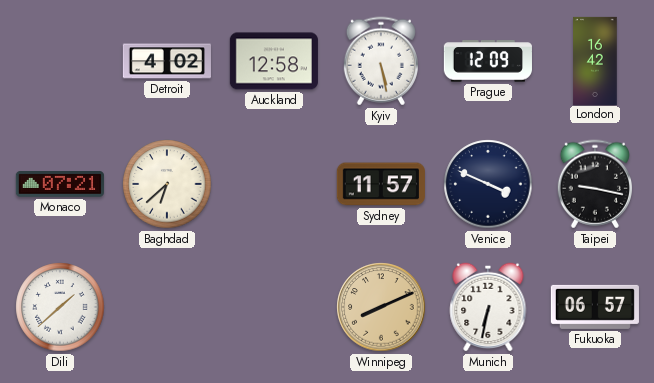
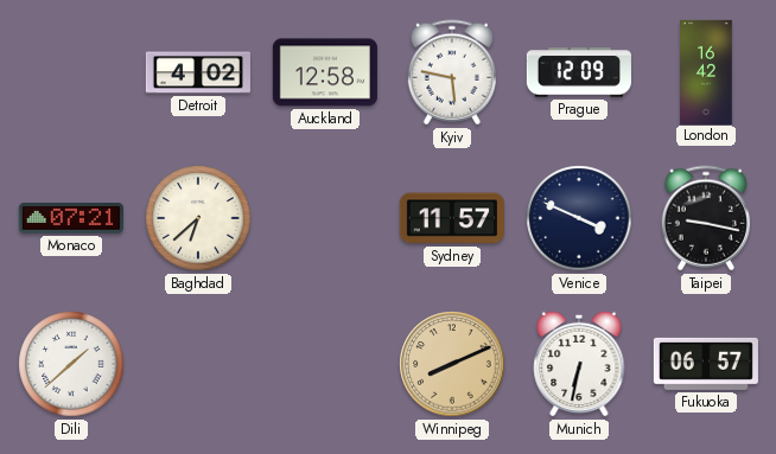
Kyiv: 5:28 -> 5:47
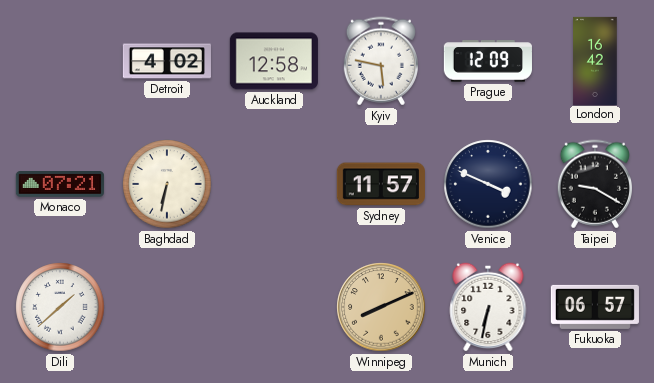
Baghdad: 6:38 -> 6:32
Taipei: 9:17 -> 9:20
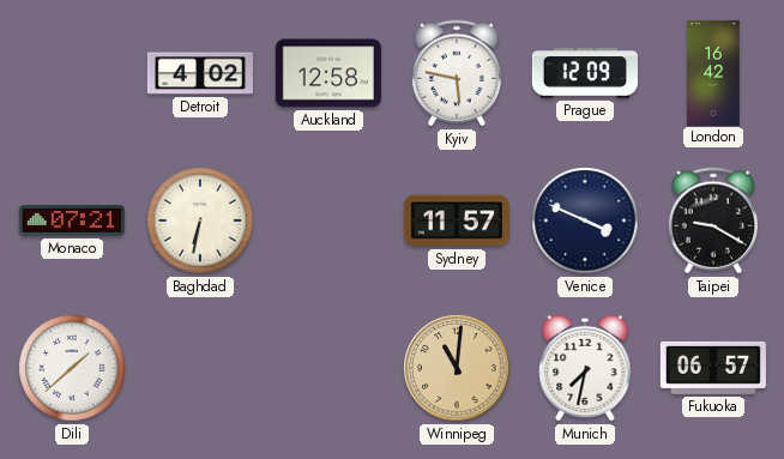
Winnipeg: 8:11 -> 11:01
Munich: 6:32 -> 7:32
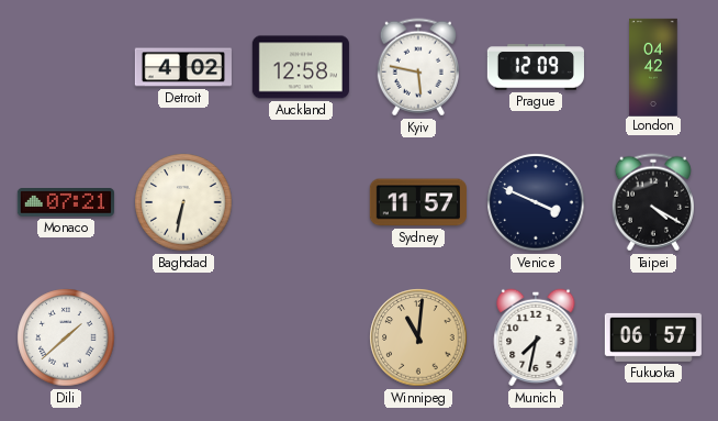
London: 16:42 -> 04:42
Taipei: 9:20 -> 4:20
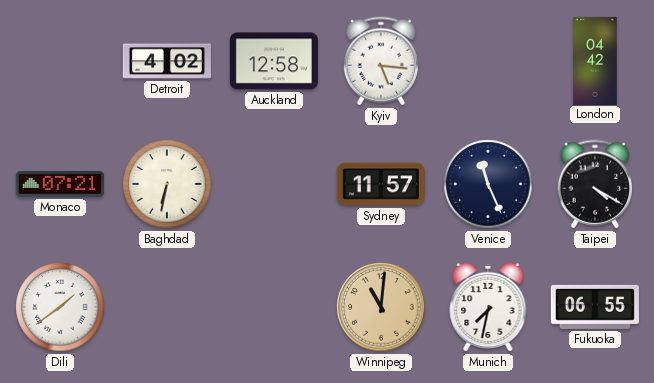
Kyiv: 5:47 -> 5:16
Prague: 12:09 -> none
Venice: 3:49 -> 11:26
Dili: 1:38 -> 1:39
Fukuoka: 06:57 -> 06:55
